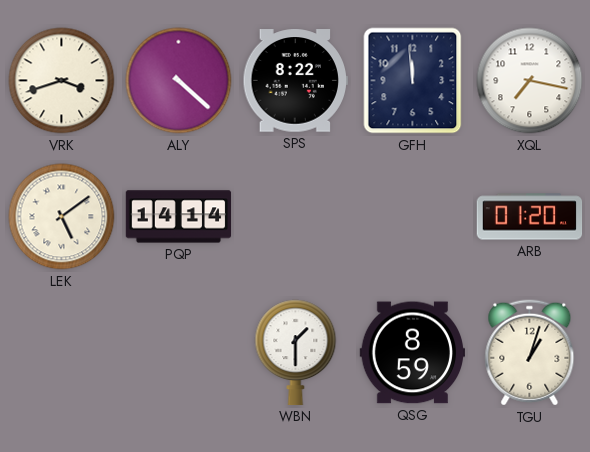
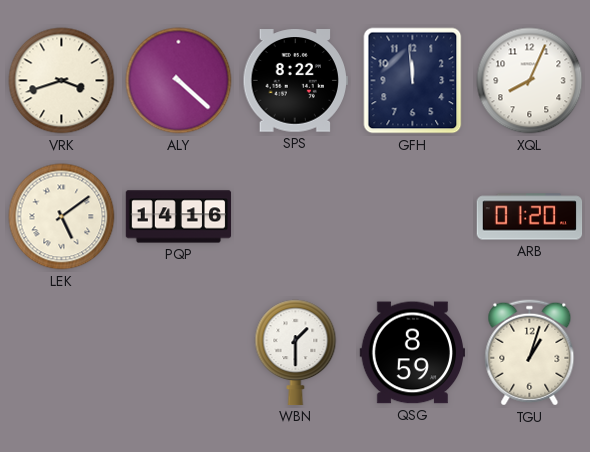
XQL: 7:17 -> 8:04
PQP: 14:14 -> 14:16
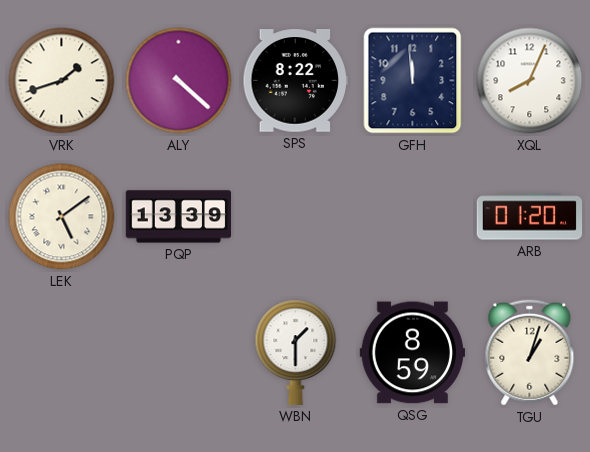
VRK: 3:42 -> 1:42
PQP: 14:16 -> 13:39
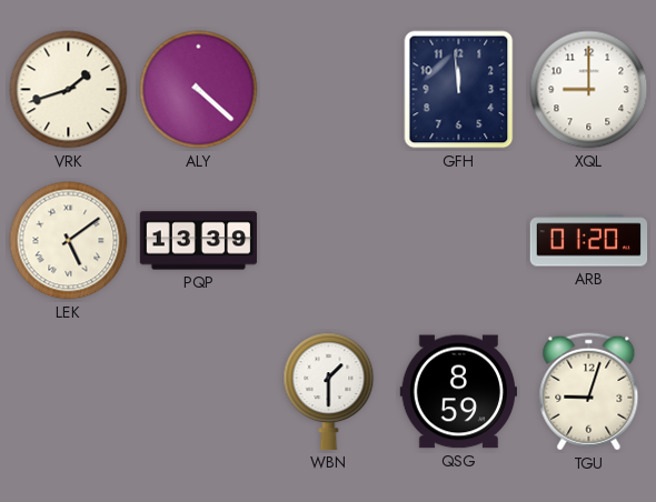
SPS: 8:22 -> none
XQL: 8:04 -> 9:00
TGU: 1:03 -> 9:03
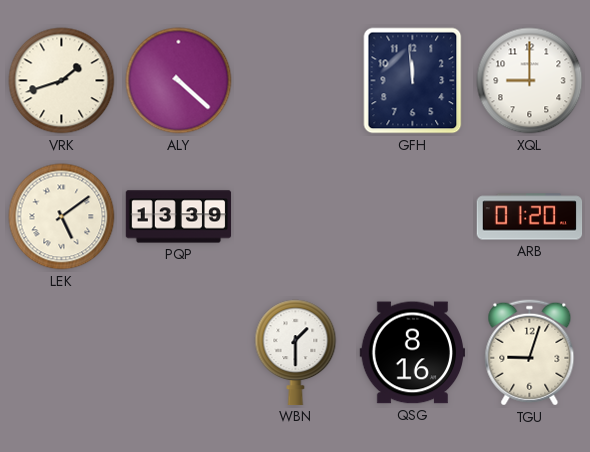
QSG: 8:59 -> 8:16
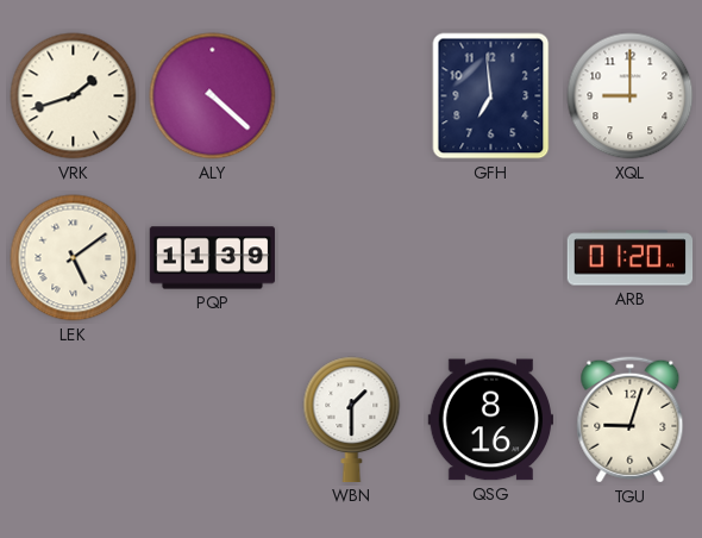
GFH: 11:59 -> 6:59
PQP: 13:39 -> 11:39
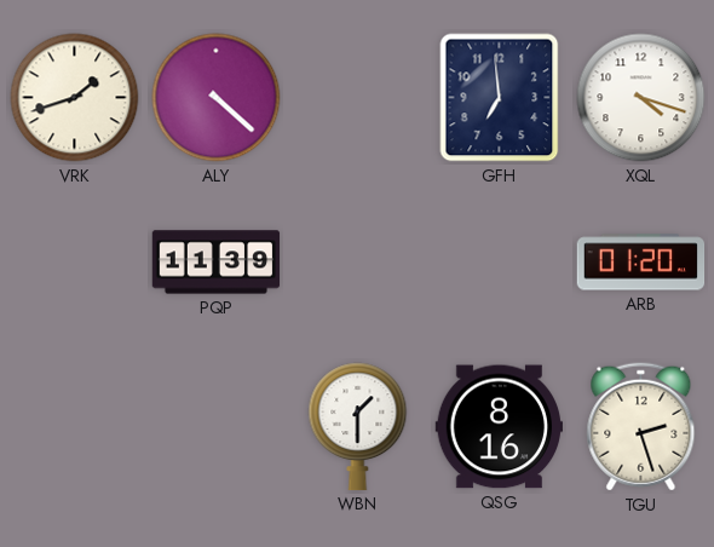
XQL: 9:00 -> 4:18
LEK: 5:09 -> none
TGU: 9:03 -> 2:27
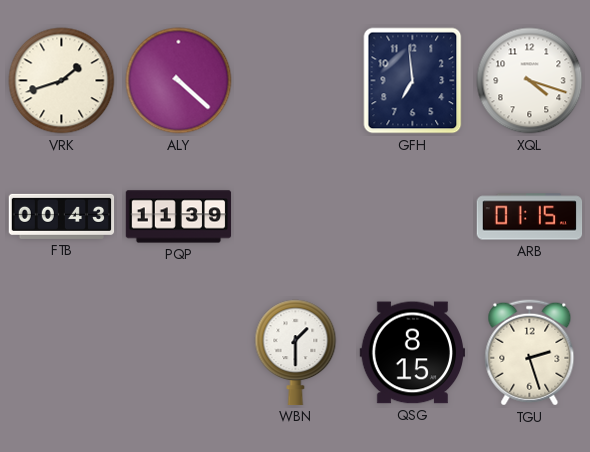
FTB: none -> 00:43
ARB: 01:20 -> 01:15
QSG: 8:16 -> 8:15
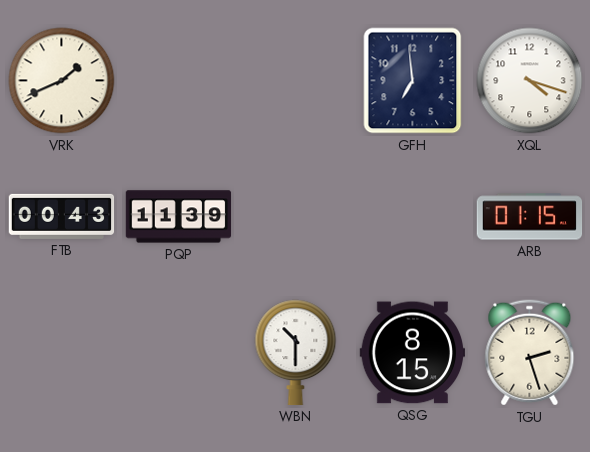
VRK: 1:42 -> 1:41
ALY: 4:22 -> none
WBN: 1:30 -> 10:30
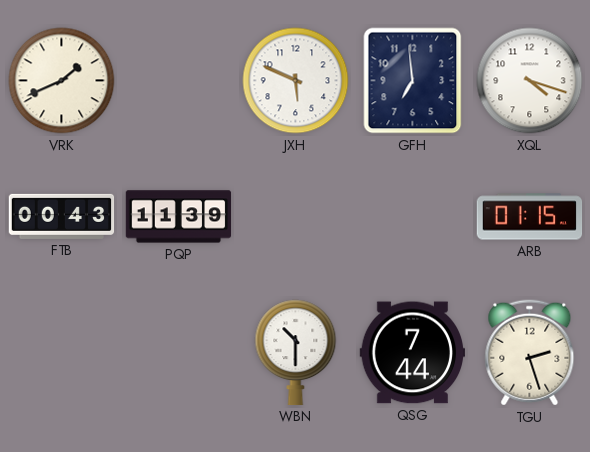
JXH: none -> 5:49
QSG: 8:15 -> 7:44
